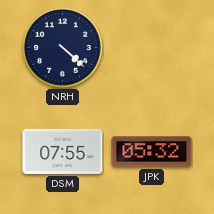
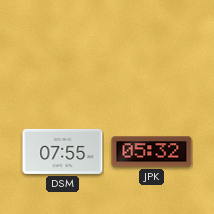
NRH: 4:22 -> none
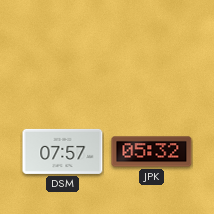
DSM: 07:55 -> 07:57
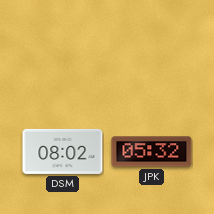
DSM: 07:57 -> 08:02
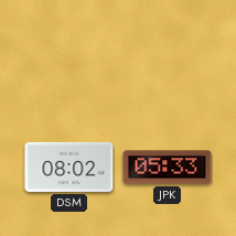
JPK: 05:32 -> 05:33
